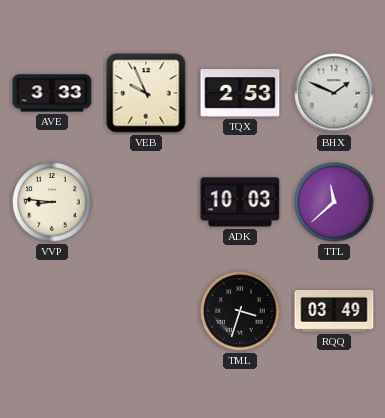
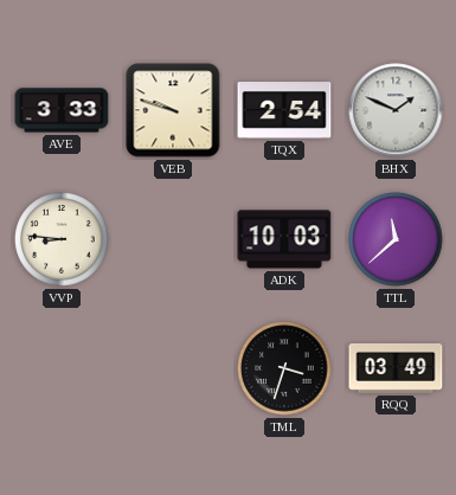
VEB: 9:56 -> 9:48
TQX: 2:53 -> 2:54
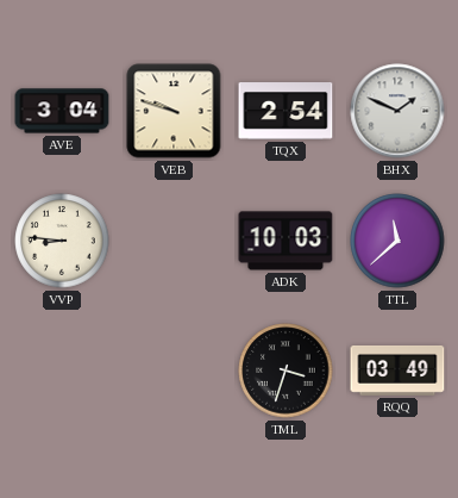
AVE: 3:33 -> 3:04
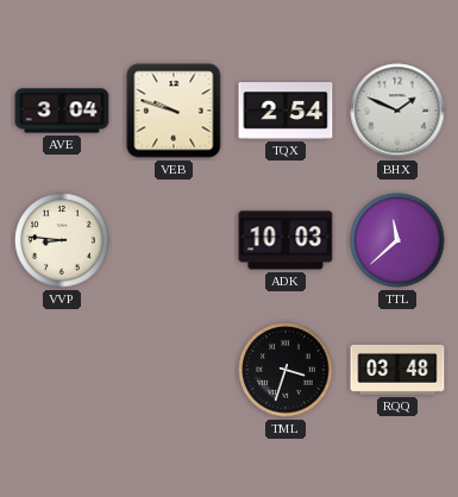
RQQ: 03:49 -> 03:48
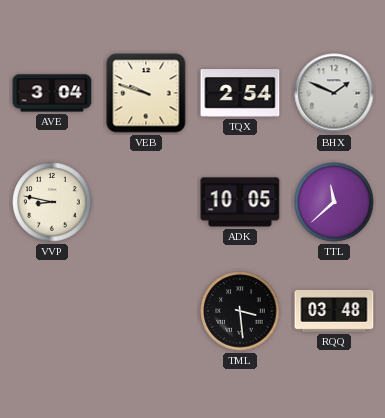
VVP: 8:46 -> 8:47
ADK: 10:03 -> 10:05
TML: 3:33 -> 3:29
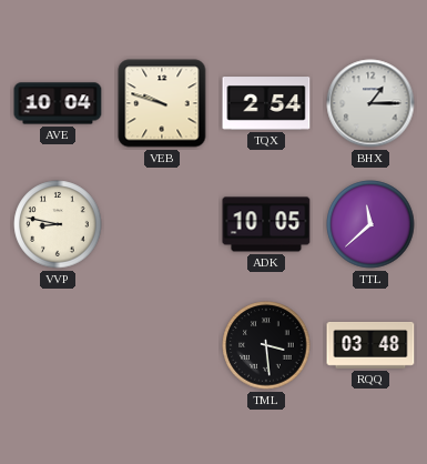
AVE: 3:04 -> 10:04
BHX: 1:49 -> 1:15
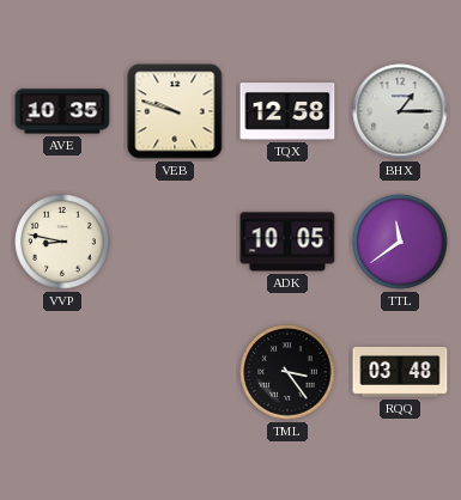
AVE: 10:04 -> 10:35
TQX: 2:54 -> 12:58
TTL: 11:38 -> 11:39
TML: 3:29 -> 3:24
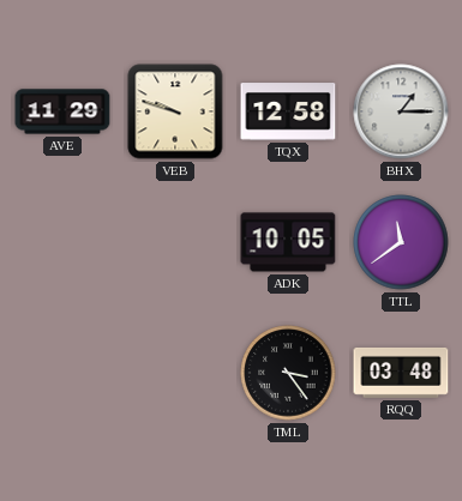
AVE: 10:35 -> 11:29
VVP: 8:47 -> none
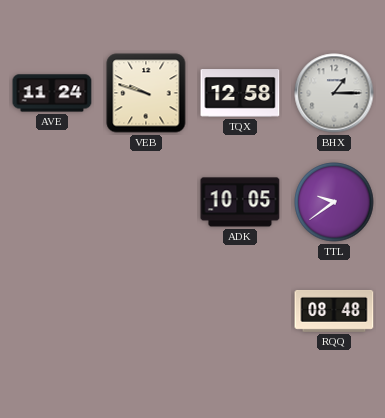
AVE: 11:29 -> 11:24
TTL: 11:39 -> 9:39
TML: 3:24 -> none
RQQ: 03:48 -> 08:48
